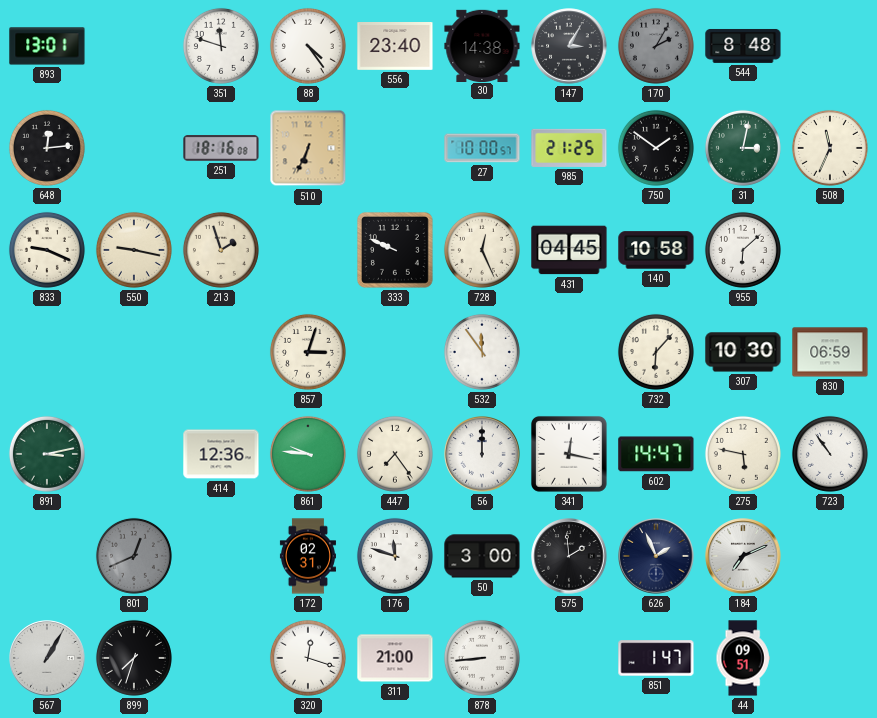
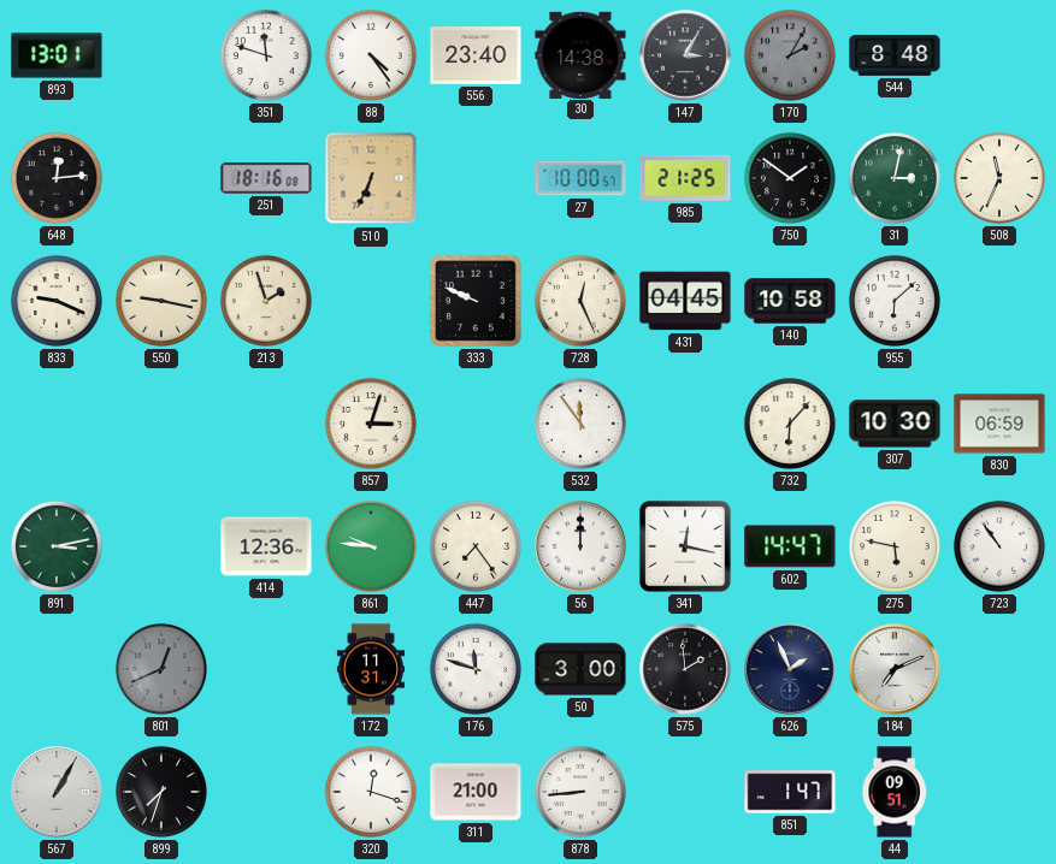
172: 02:31 -> 11:31
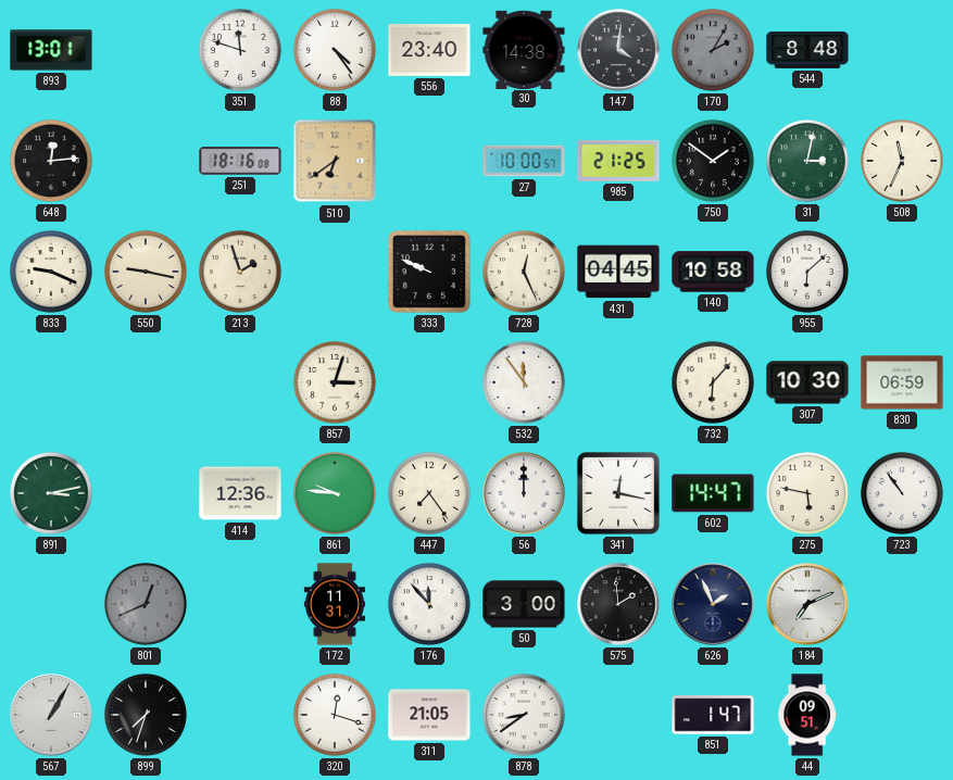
147: 3:05 -> 4:01
510: 6:34 -> 6:39
176: 11:48 -> 11:53
311: 21:00 -> 21:05
878: 8:44 -> 8:39
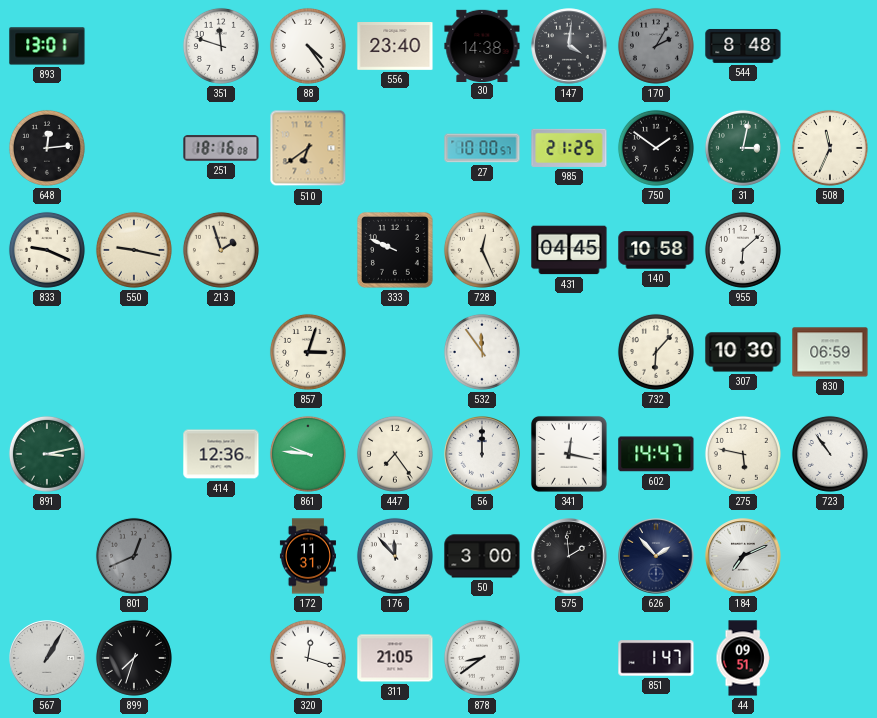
626: 1:56 -> 1:53
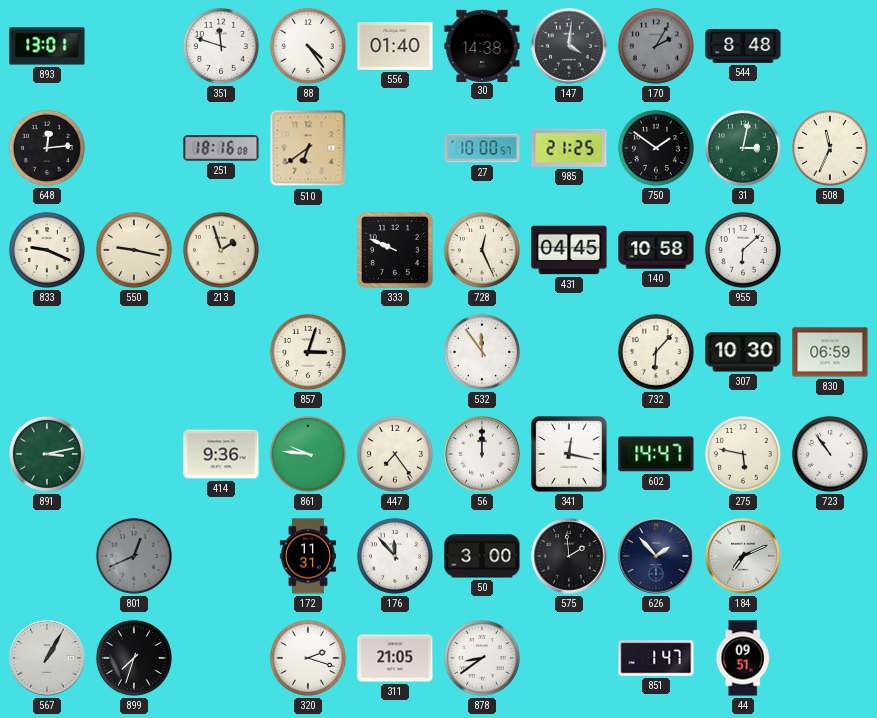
556: 23:40 -> 01:40
414: 12:36 -> 9:36
320: 12:18 -> 2:18
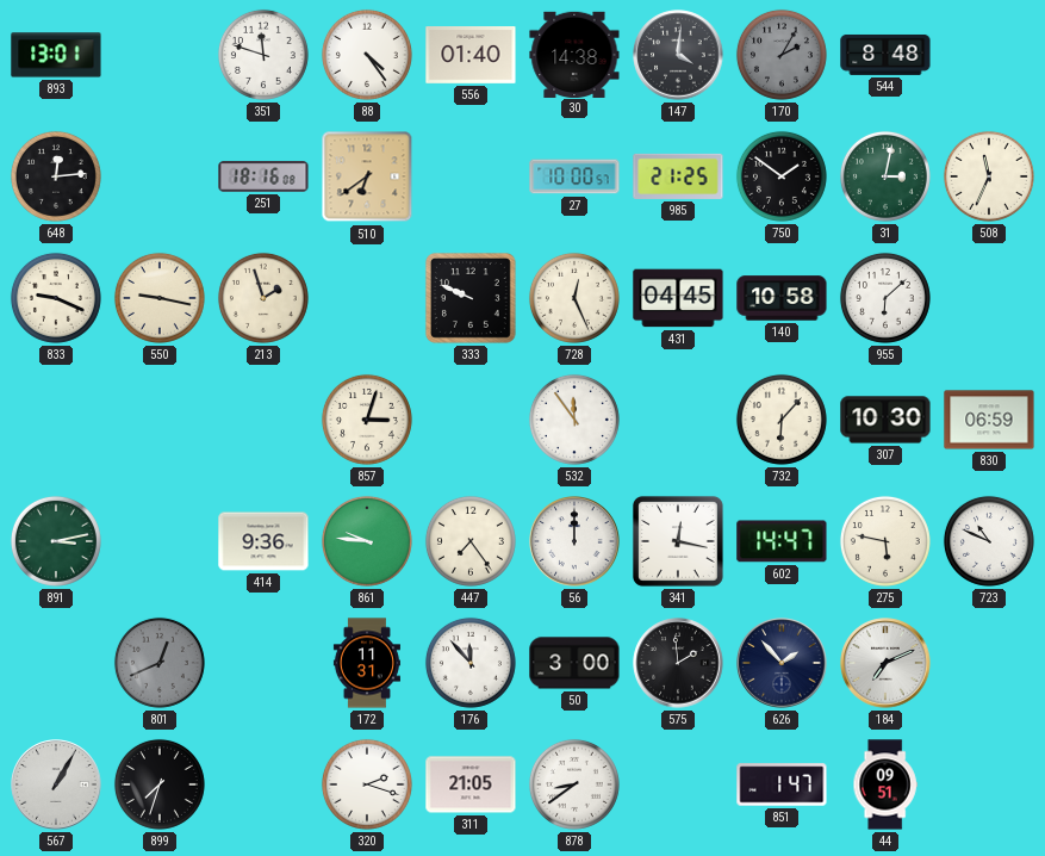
723: 10:54 -> 10:49
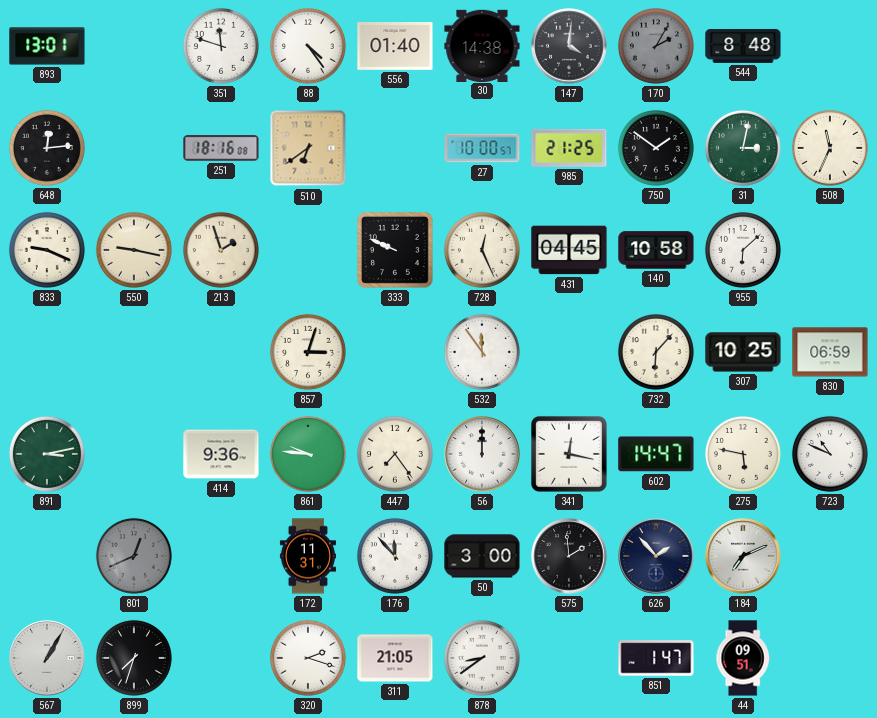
307: 10:30 -> 10:25
